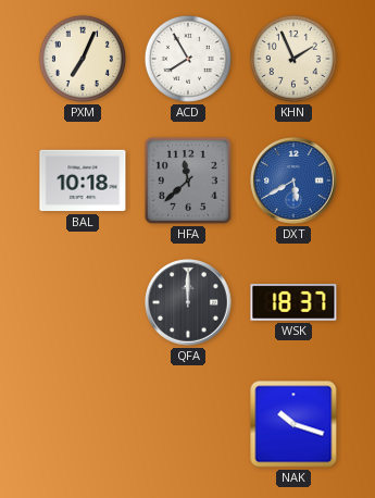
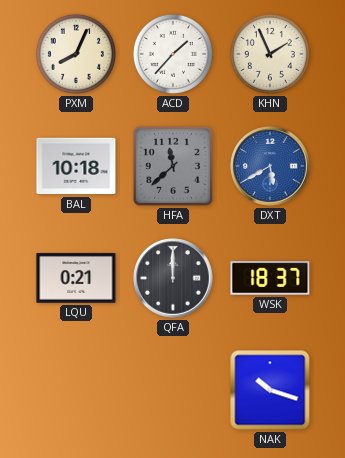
PXM: 7:04 -> 8:04
ACD: 7:55 -> 1:37
LQU: none -> 0:21
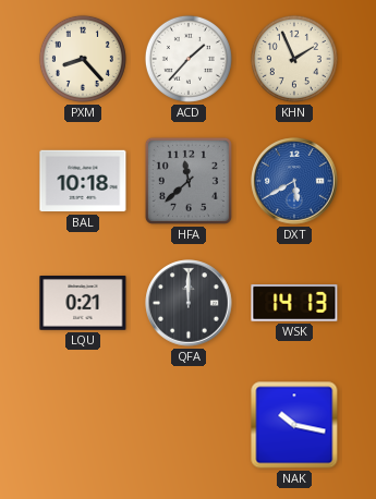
PXM: 8:04 -> 8:23
WSK: 18:37 -> 14:13
NAK: 10:18 -> 10:17
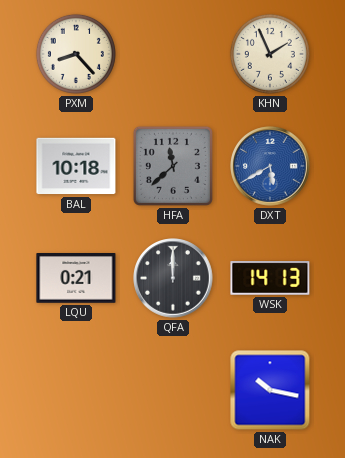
ACD: 1:37 -> none
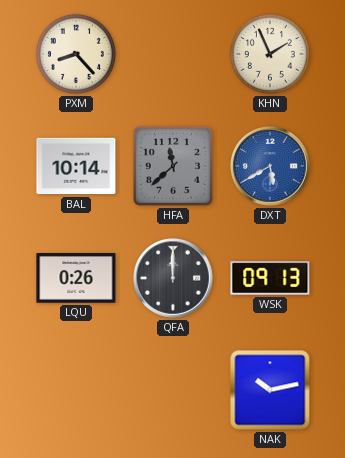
BAL: 10:18 -> 10:14
LQU: 0:21 -> 0:26
WSK: 14:13 -> 09:13
NAK: 10:17 -> 10:13
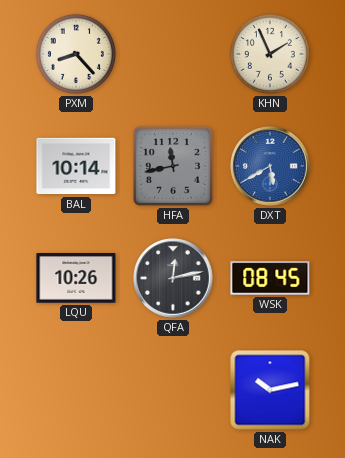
HFA: 11:38 -> 11:43
LQU: 0:26 -> 10:26
QFA: 12:00 -> 12:13
WSK: 09:13 -> 08:45
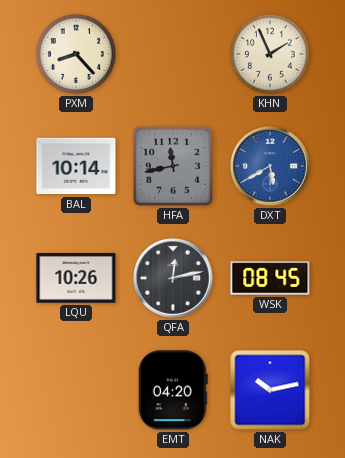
EMT: none -> 04:20
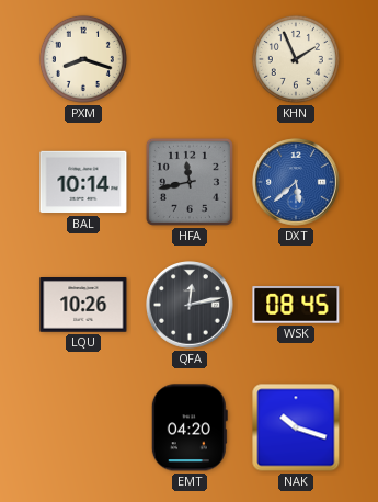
PXM: 8:23 -> 8:18
DXT: 5:40 -> 5:38
NAK: 10:13 -> 10:18
